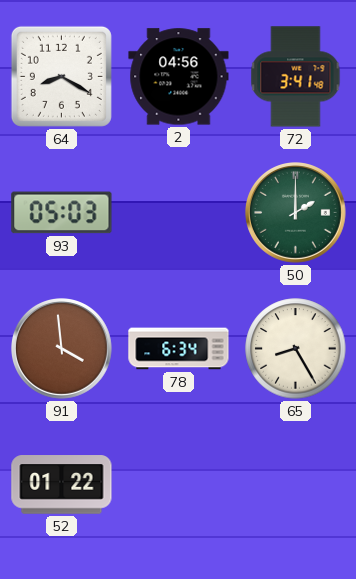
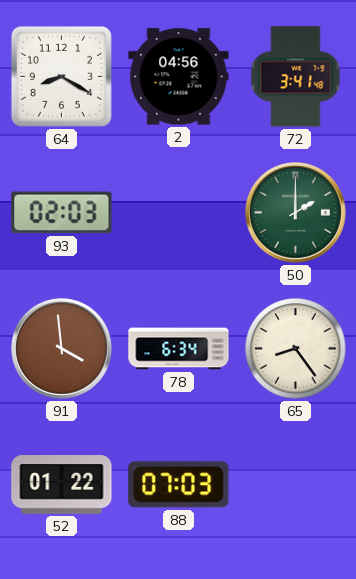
93: 05:03 -> 02:03
65: 8:25 -> 8:24
88: none -> 07:03
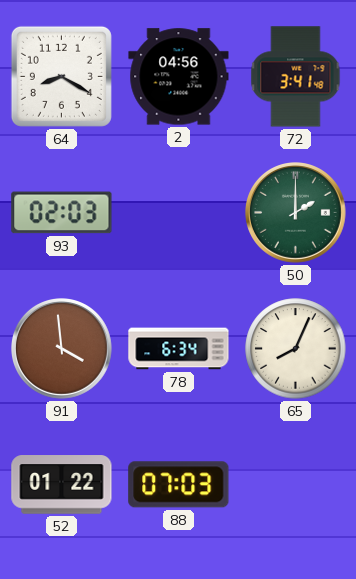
65: 8:24 -> 8:04
